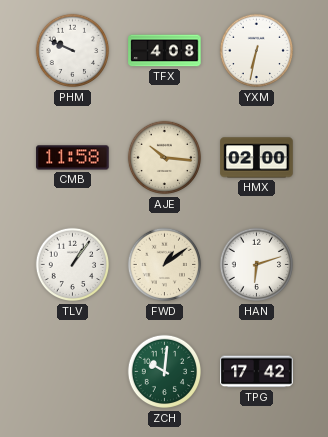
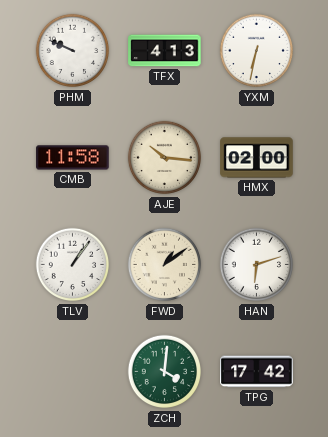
TFX: 4:08 -> 4:13
ZCH: 10:01 -> 4:01
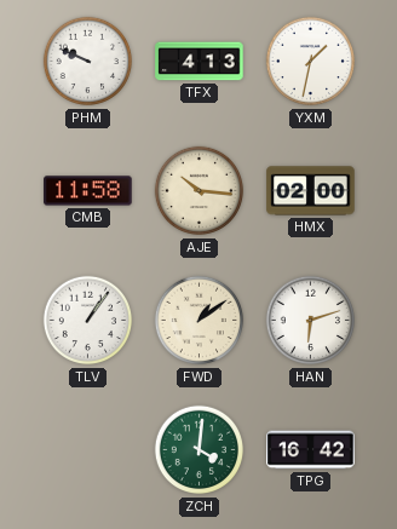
YXM: 6:32 -> 1:32
TPG: 17:42 -> 16:42
